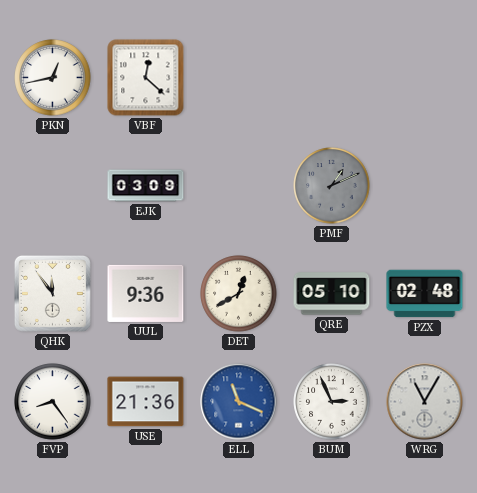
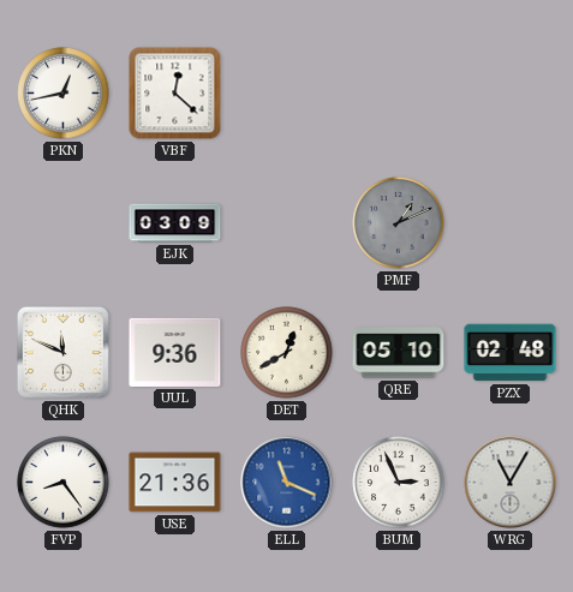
QHK: 11:54 -> 11:49
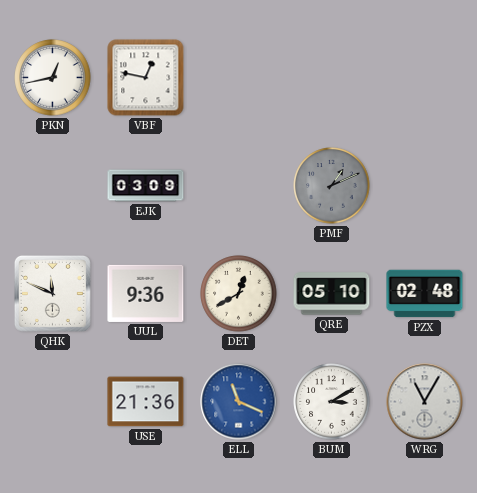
VBF: 12:22 -> 12:47
FVP: 8:24 -> none
BUM: 2:56 -> 3:10
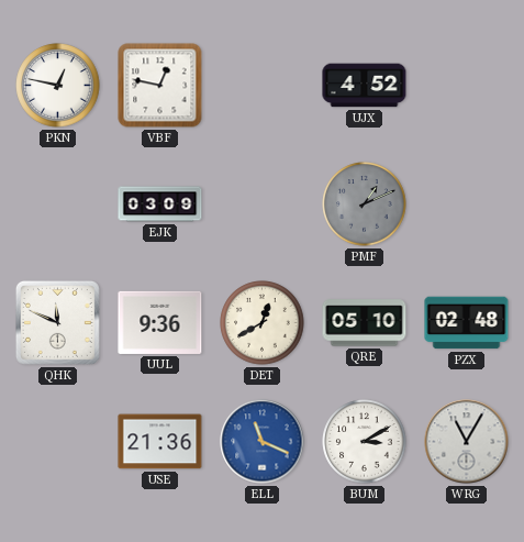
PKN: 12:43 -> 12:47
UJX: none -> 4:52
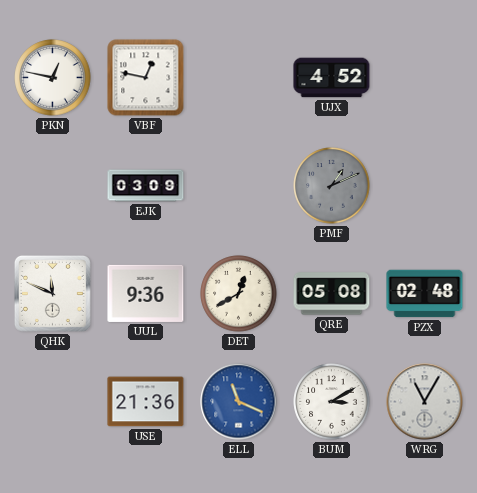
QRE: 05:10 -> 05:08
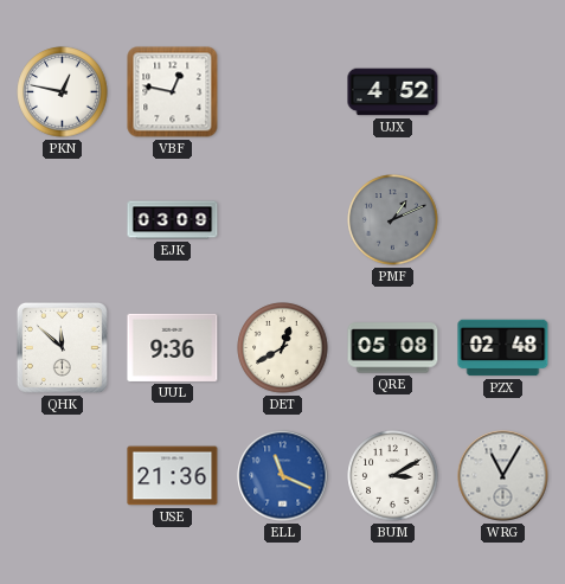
QHK: 11:49 -> 11:52
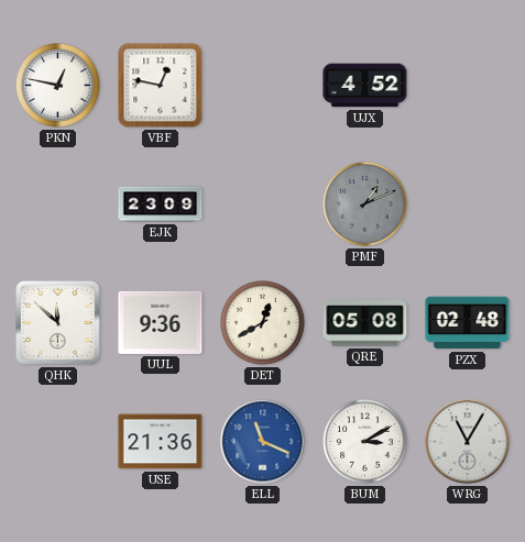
EJK: 03:09 -> 23:09
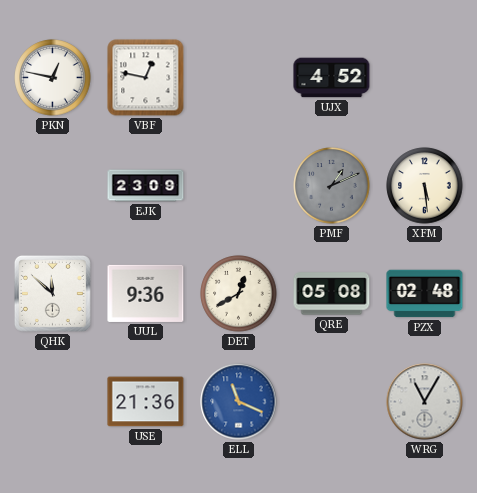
XFM: none -> 5:29
BUM: 3:10 -> none
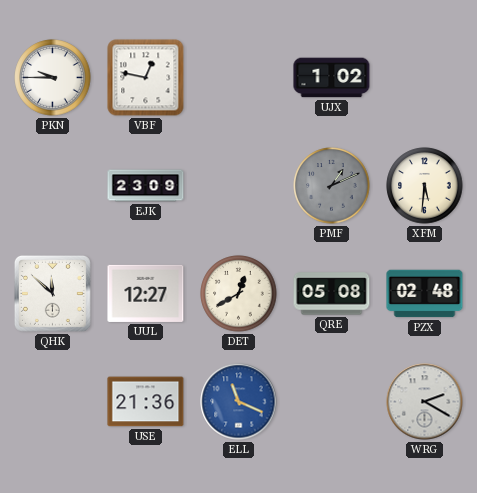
PKN: 12:47 -> 9:45
UJX: 4:52 -> 1:02
XFM: 5:29 -> 5:31
UUL: 9:36 -> 12:27
WRG: 11:05 -> 2:20
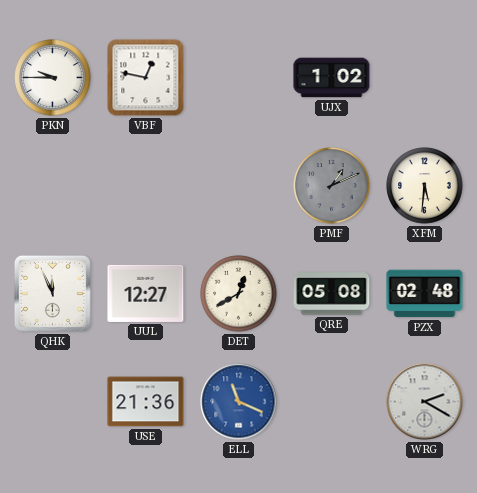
EJK: 23:09 -> none
QHK: 11:52 -> 11:56
